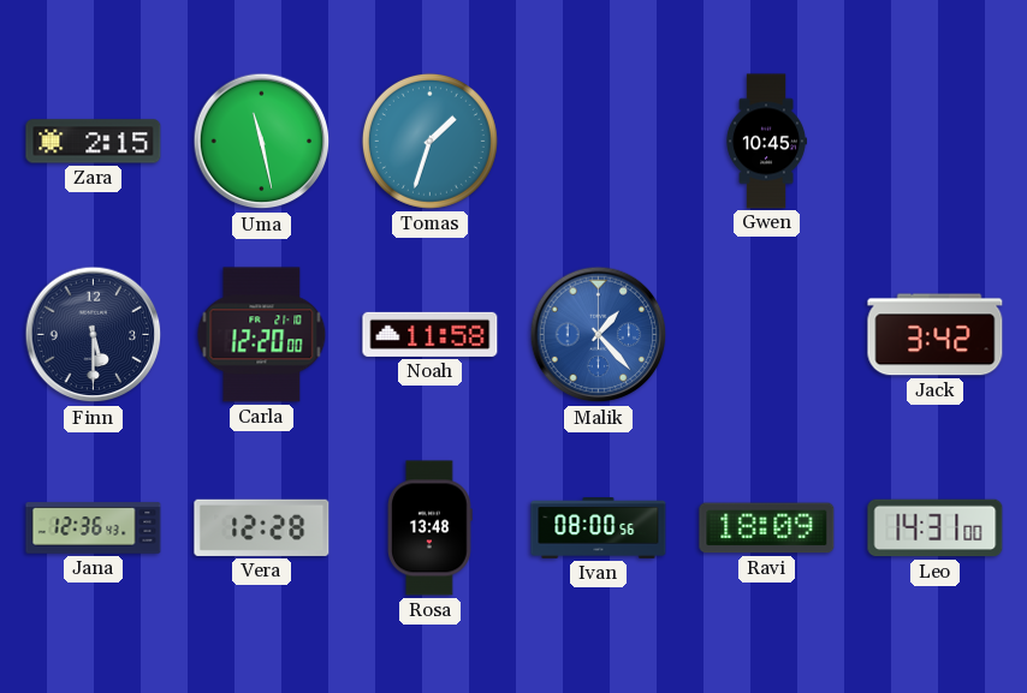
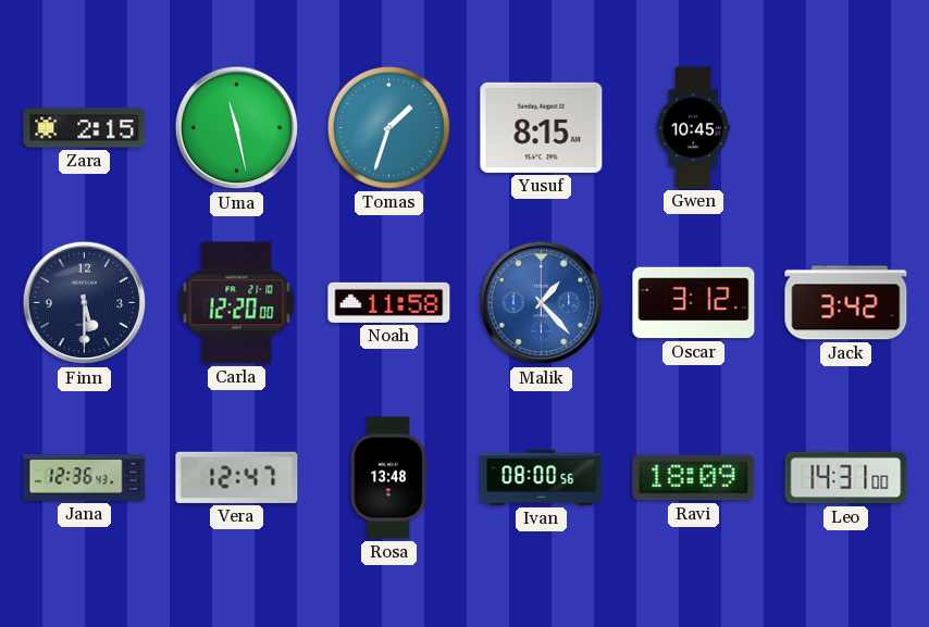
Yusuf: none -> 8:15
Oscar: none -> 3:12
Vera: 12:28 -> 12:47
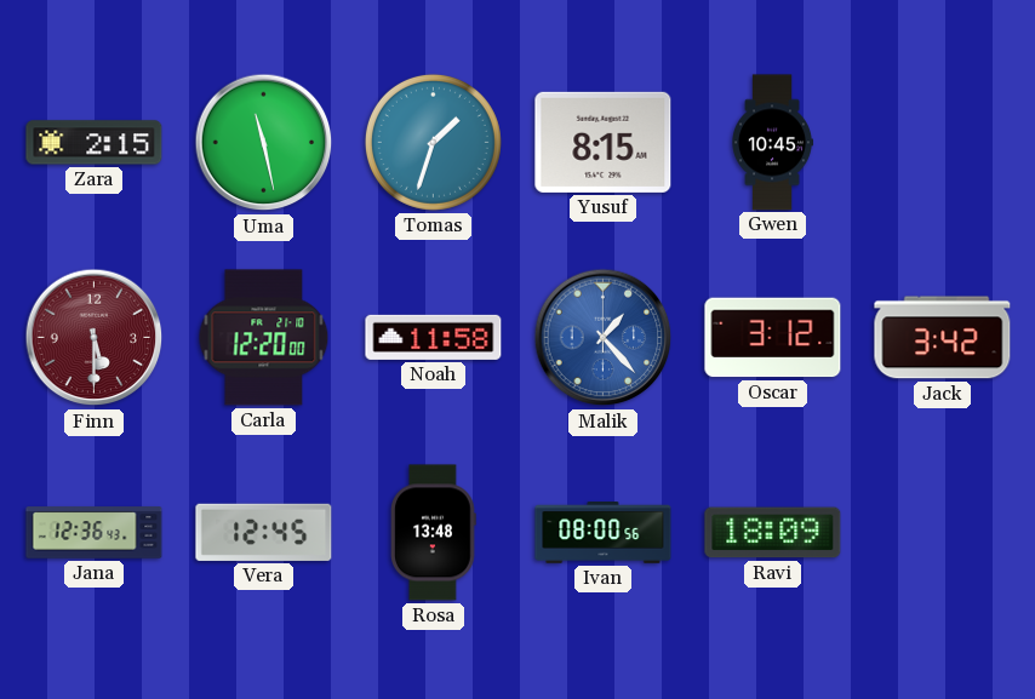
Finn dial: navy -> burgundy
Vera: 12:47 -> 12:45
Leo: 14:31 -> none
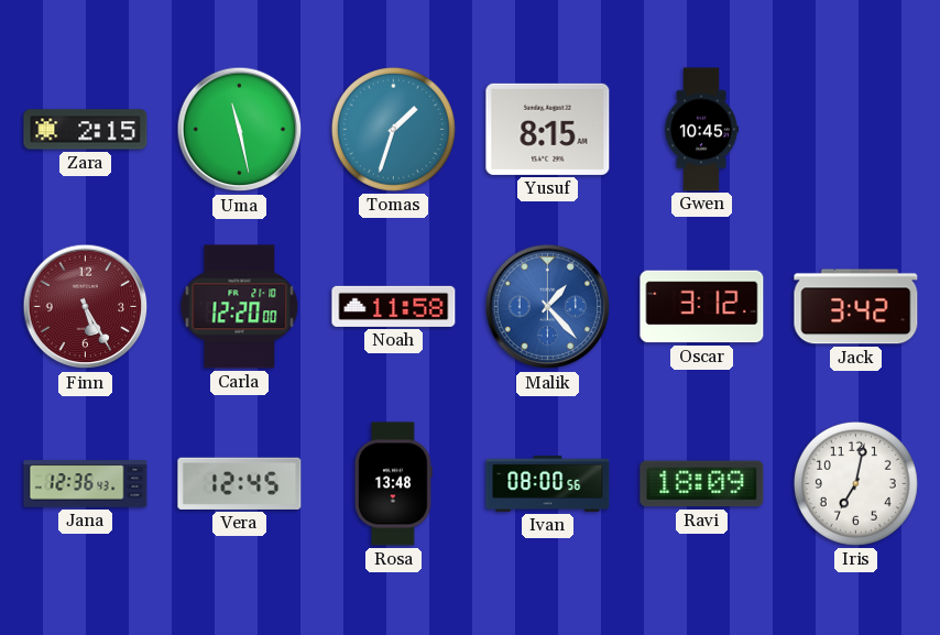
Finn: 5:30 -> 5:25
Iris: none -> 7:02
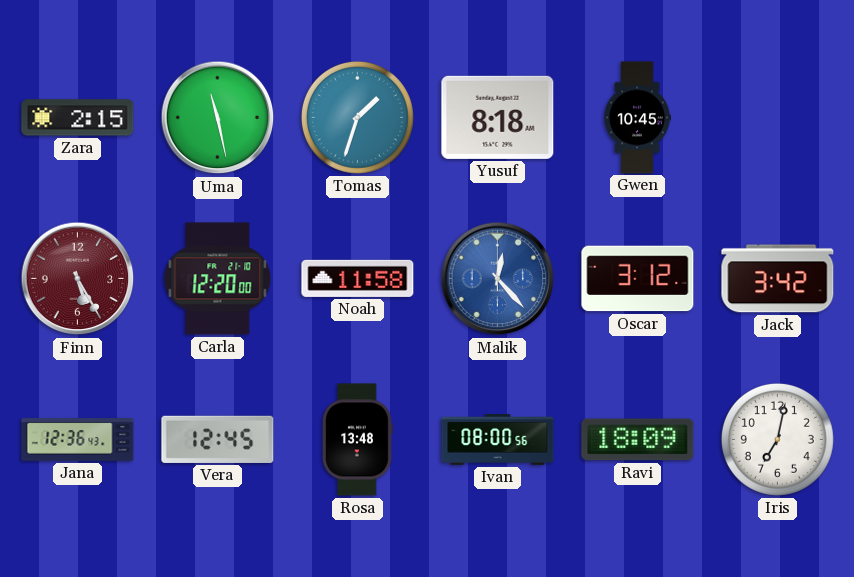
Yusuf: 8:15 -> 8:18
Malik: 1:23 -> 12:23
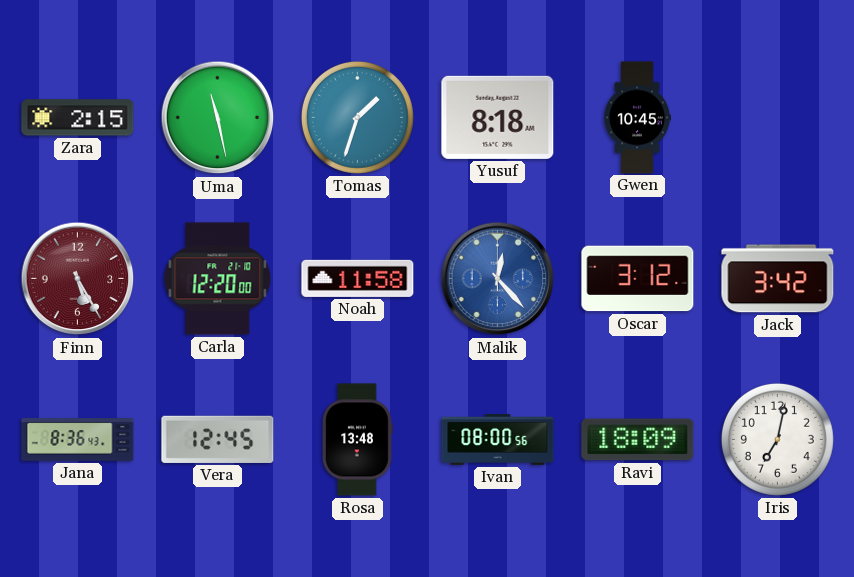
Jana: 12:36 -> 8:36
